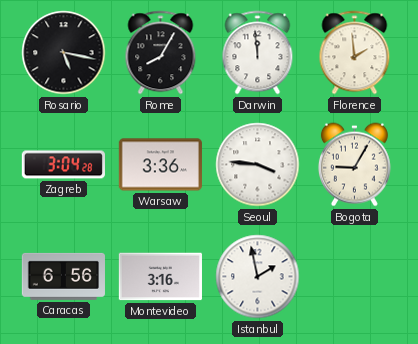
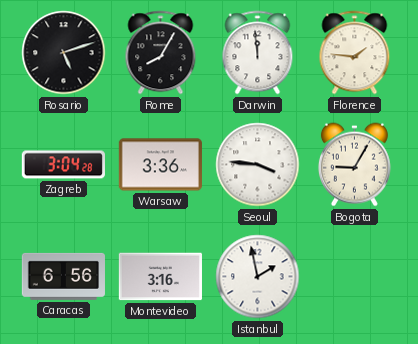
Rosario: 5:17 -> 5:12
Florence: 1:59 -> 1:46
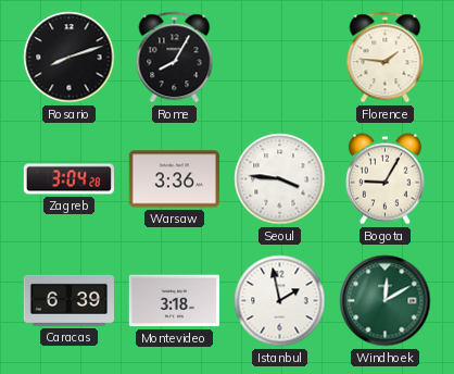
Rosario: 5:12 -> 8:12
Darwin: 11:59 -> none
Caracas: 6:56 -> 6:39
Montevideo: 3:16 -> 3:18
Windhoek: none -> 12:10
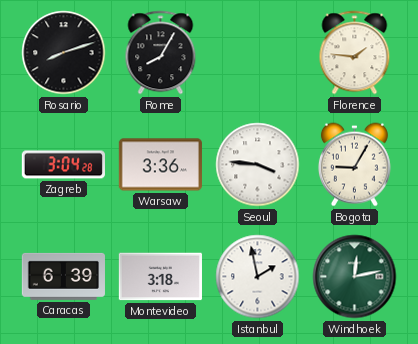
Windhoek: 12:10 -> 12:13
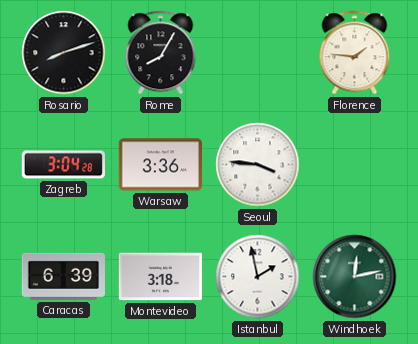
Bogota: 9:05 -> none
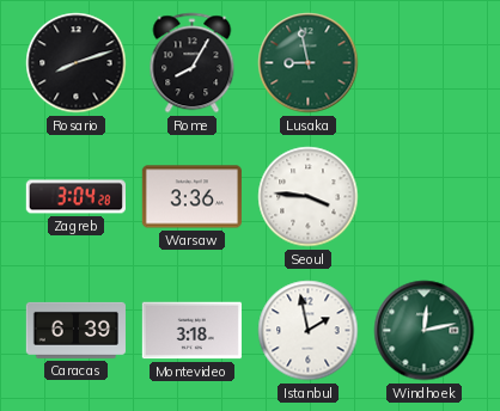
Lusaka: none -> 8:58
Florence: 1:46 -> none
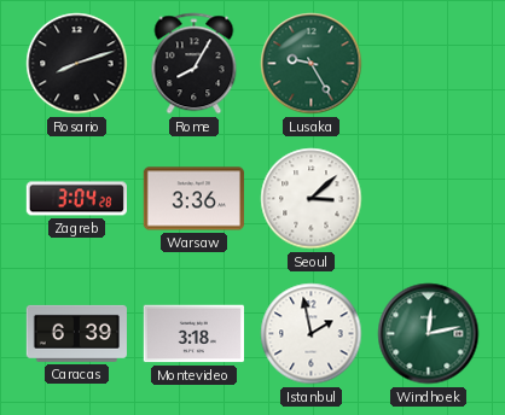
Lusaka: 8:58 -> 9:25
Seoul: 3:46 -> 3:08
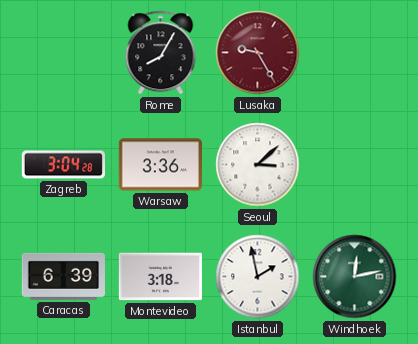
Rosario: 8:12 -> none
Lusaka dial: green -> burgundy
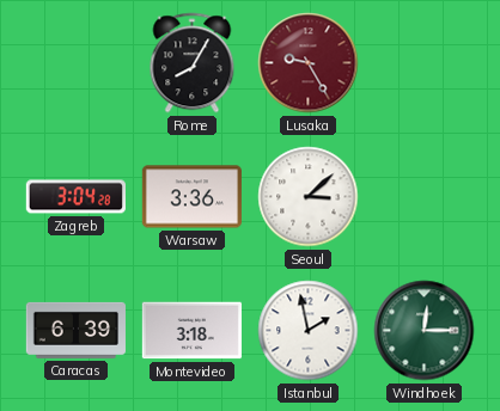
Windhoek: 12:13 -> 12:15
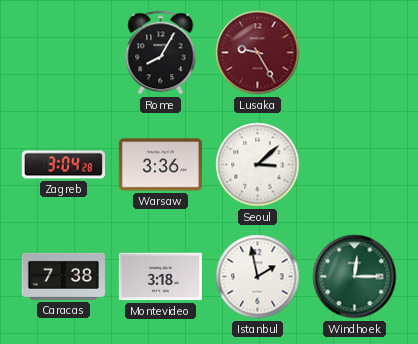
Caracas: 6:39 -> 7:38
